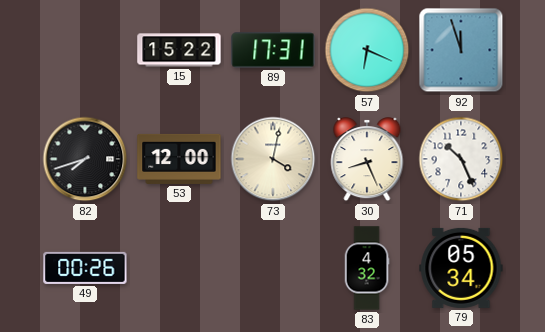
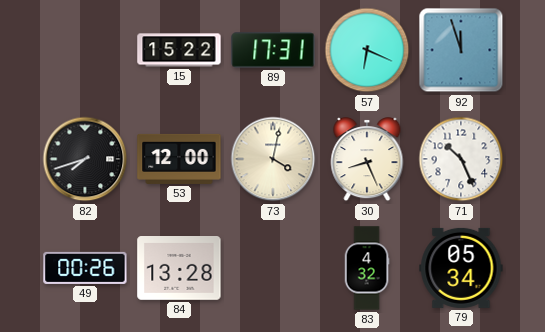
84: none -> 13:28
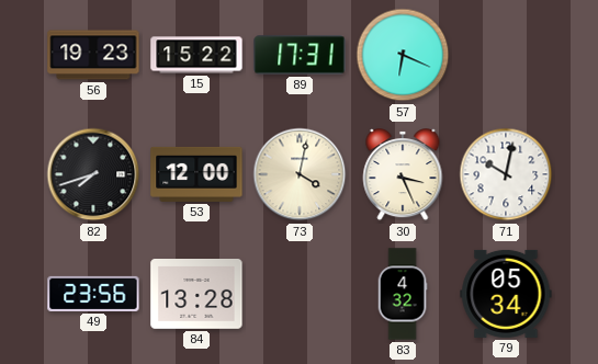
56: none -> 19:23
92: 11:57 -> none
30: 8:26 -> 3:26
71: 10:26 -> 10:02
49: 00:26 -> 23:56
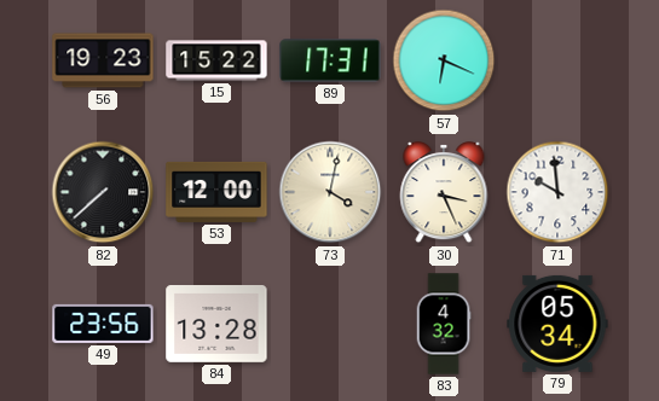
82: 7:42 -> 7:38
71: 10:02 -> 9:59
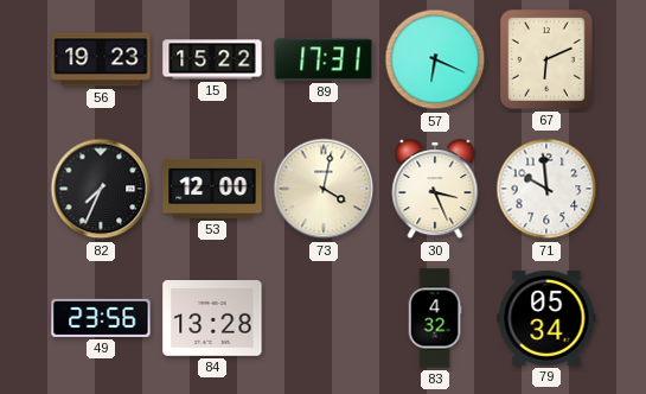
67: none -> 6:11
82: 7:38 -> 7:34
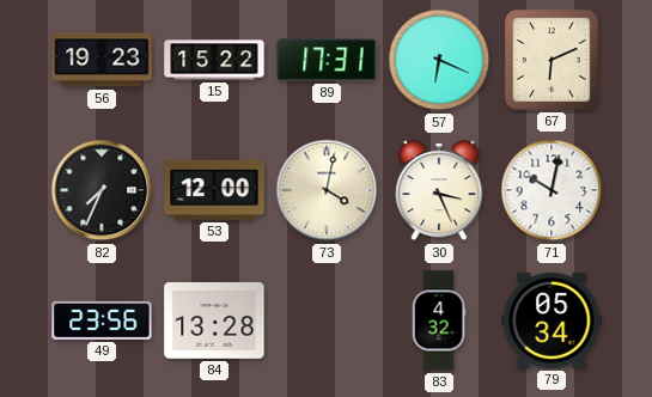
71: 9:59 -> 10:02
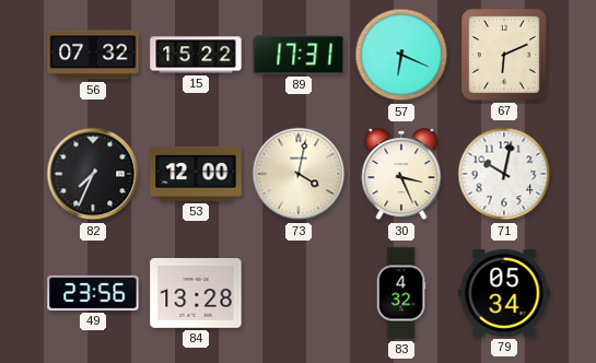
56: 19:23 -> 07:32
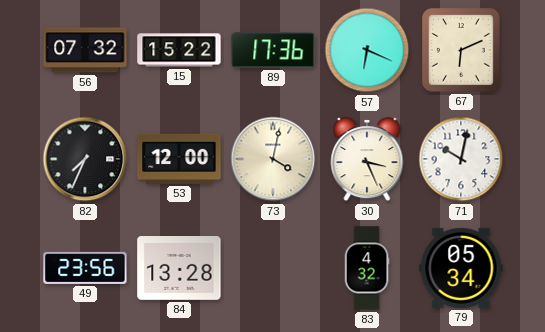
89: 17:31 -> 17:36
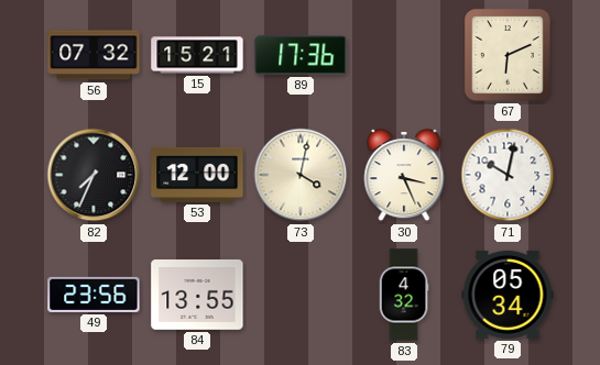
15: 15:22 -> 15:21
57: 6:19 -> none
84: 13:28 -> 13:55
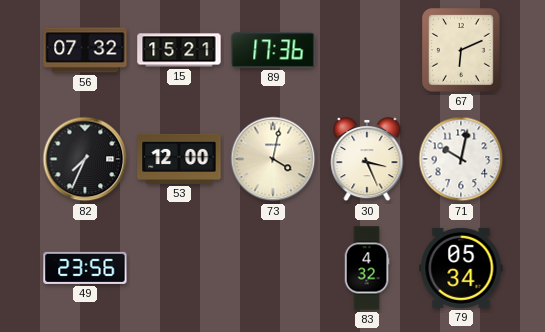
84: 13:55 -> none
